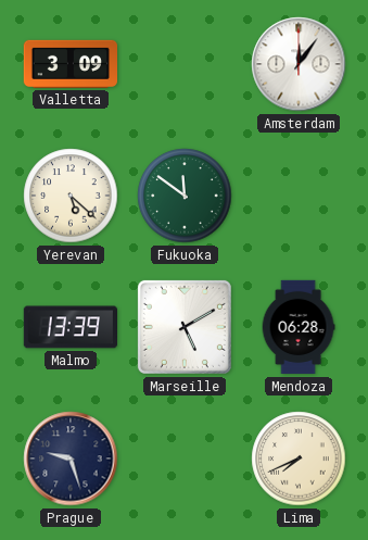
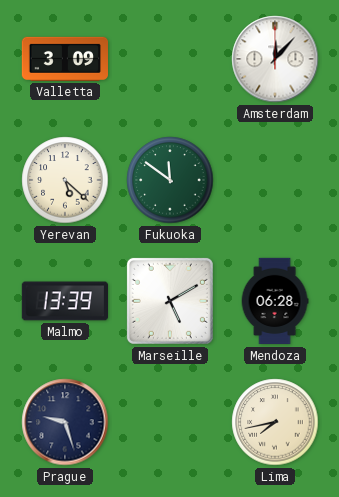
Amsterdam: 12:06 -> 12:07
Lima: 7:41 -> 7:43
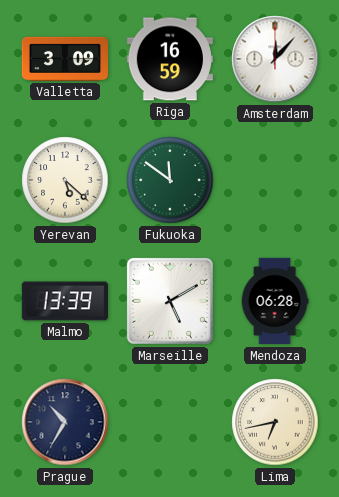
Riga: none -> 16:59
Prague: 9:27 -> 10:35
Lima: 7:43 -> 6:43
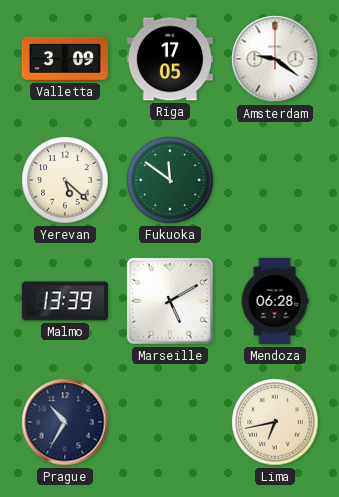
Riga: 16:59 -> 17:05
Amsterdam: 12:07 -> 9:21
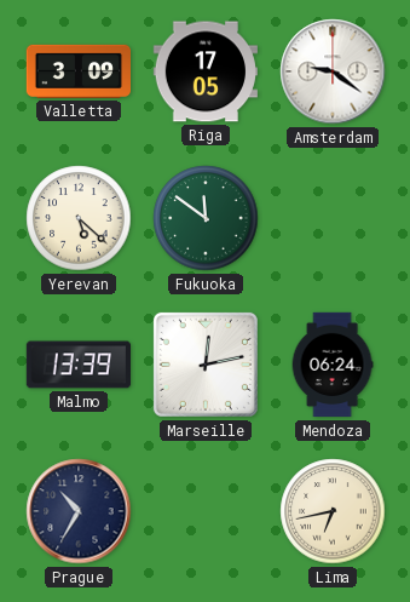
Marseille: 5:10 -> 12:13
Mendoza: 06:28 -> 06:24
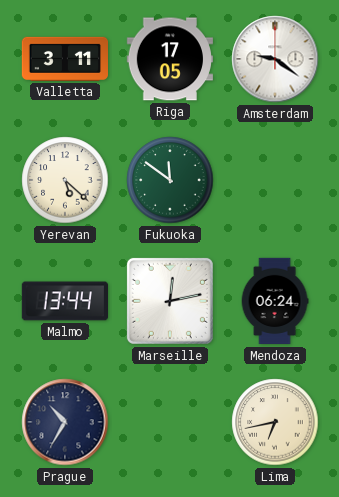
Valletta: 3:09 -> 3:11
Malmo: 13:39 -> 13:44
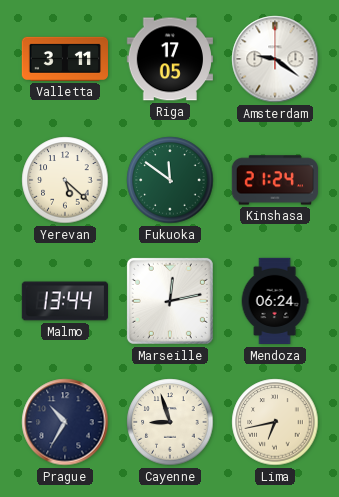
Kinshasa: none -> 21:24
Cayenne: none -> 8:57
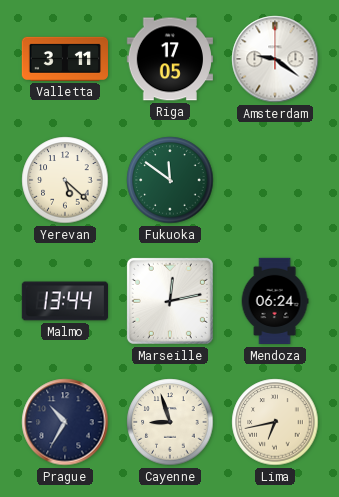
Kinshasa: 21:24 -> none
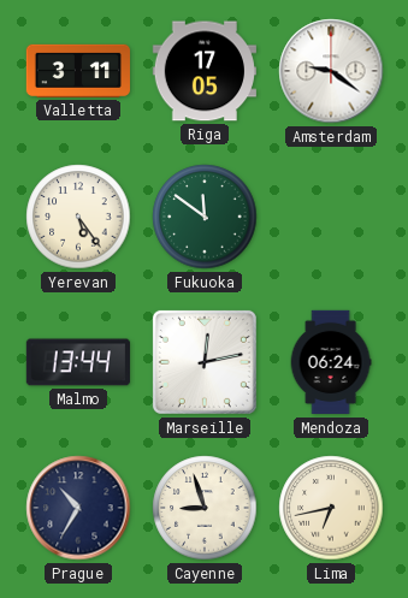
Yerevan: 5:22 -> 5:24
